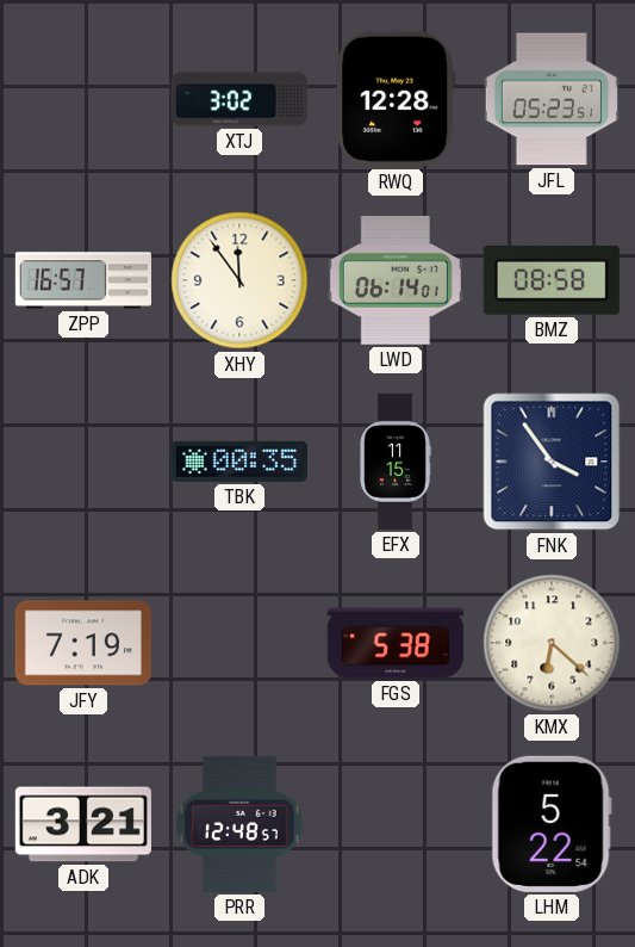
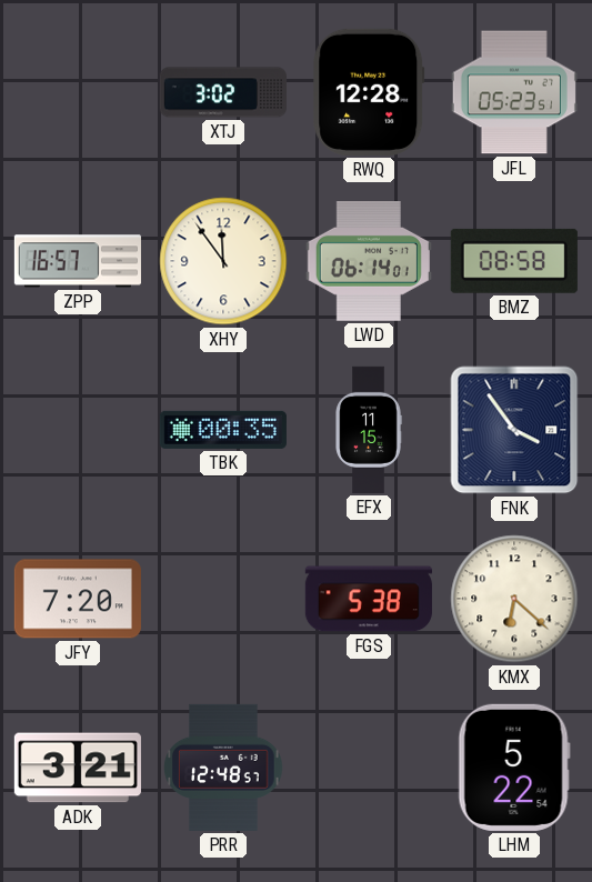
JFY: 7:19 -> 7:20
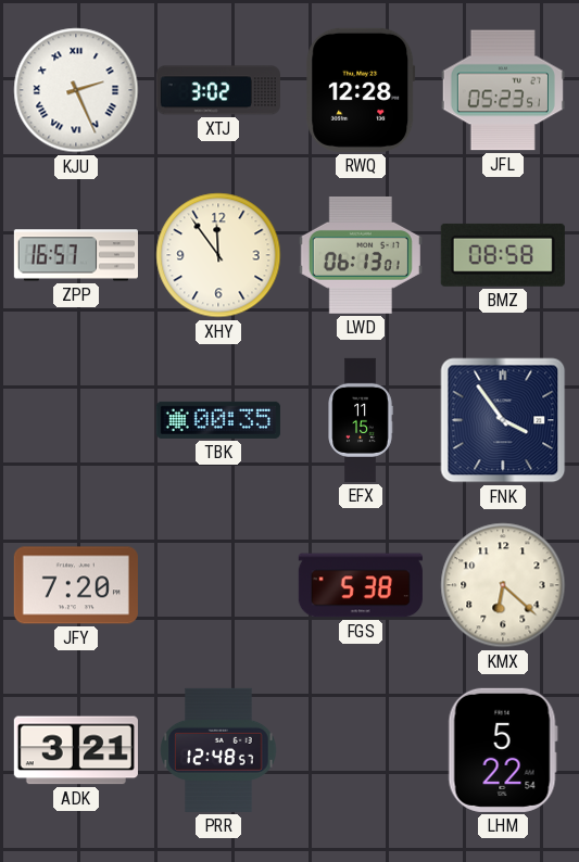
KJU: none -> 2:26
LWD: 06:14 -> 06:13
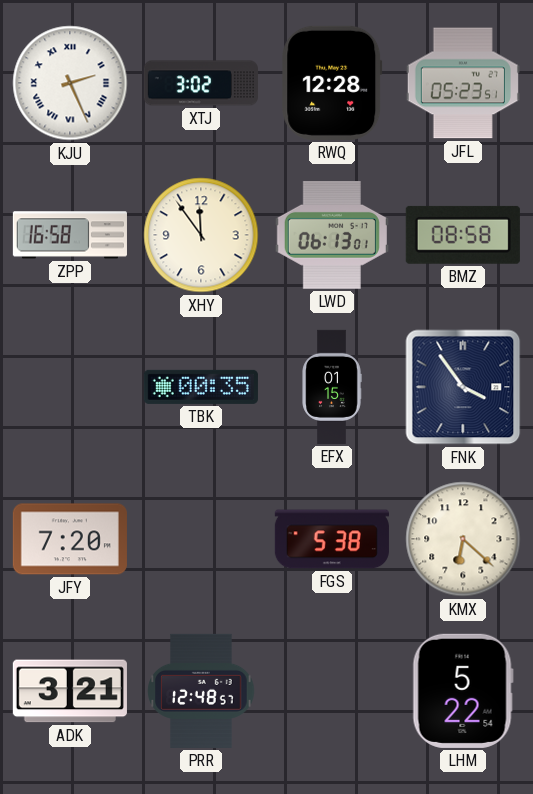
ZPP: 16:57 -> 16:58
EFX: 11:15 -> 01:15
